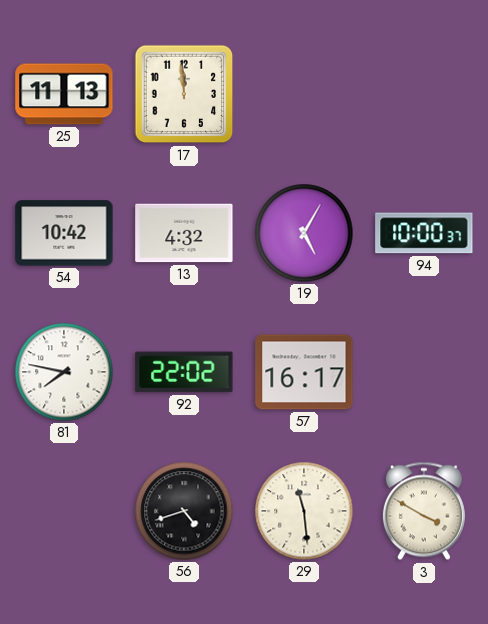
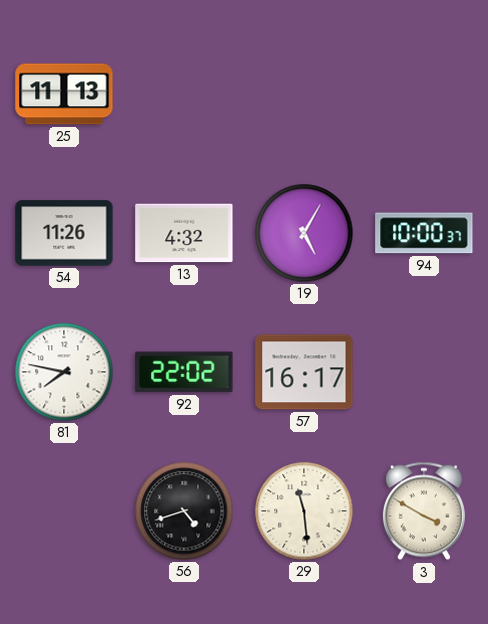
17: 11:59 -> none
54: 10:42 -> 11:26
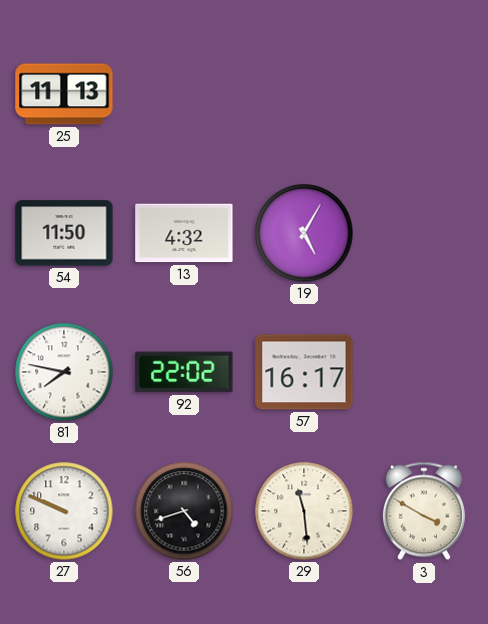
54: 11:26 -> 11:50
94: 10:00 -> none
27: none -> 9:49
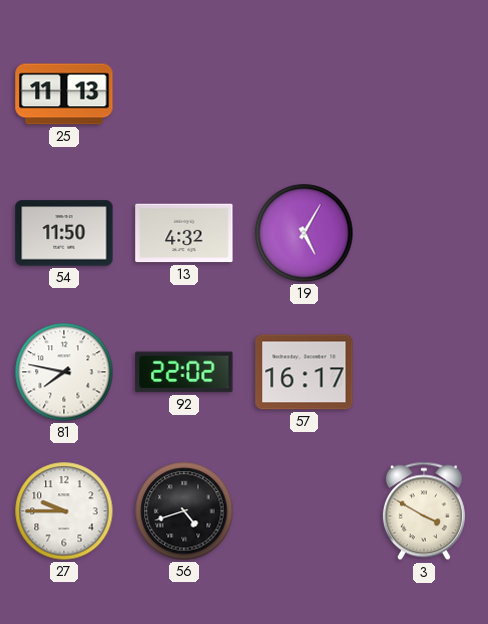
27: 9:49 -> 9:45
29: 11:29 -> none
